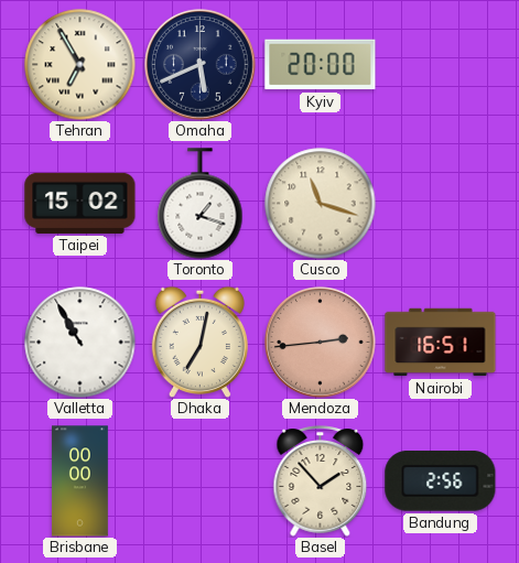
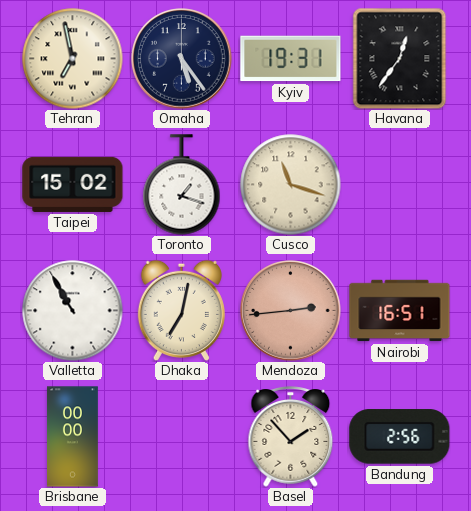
Tehran: 6:55 -> 6:58
Omaha: 5:41 -> 5:24
Kyiv: 20:00 -> 19:31
Havana: none -> 12:36
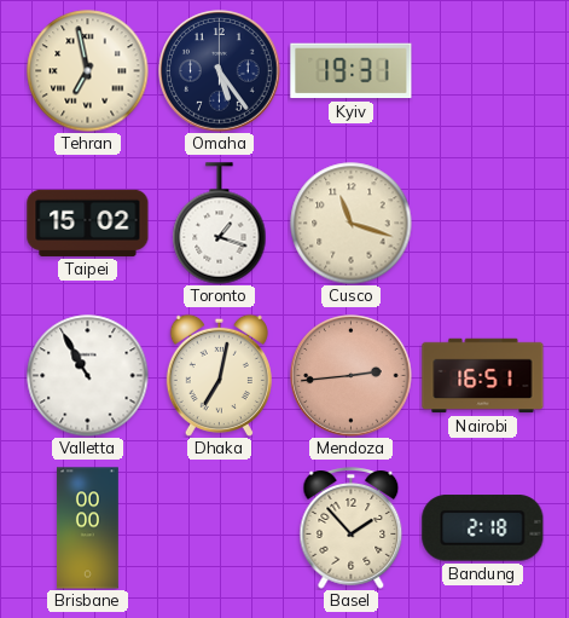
Havana: 12:36 -> none
Bandung: 2:56 -> 2:18
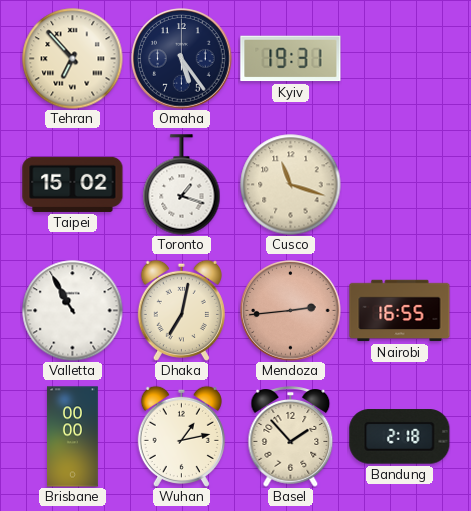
Tehran: 6:58 -> 6:53
Nairobi: 16:51 -> 16:55
Wuhan: none -> 1:13
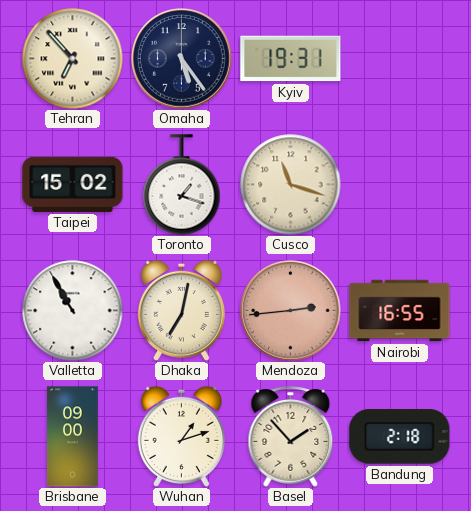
Brisbane: 00:00 -> 09:00
Wuhan: 1:13 -> 1:12
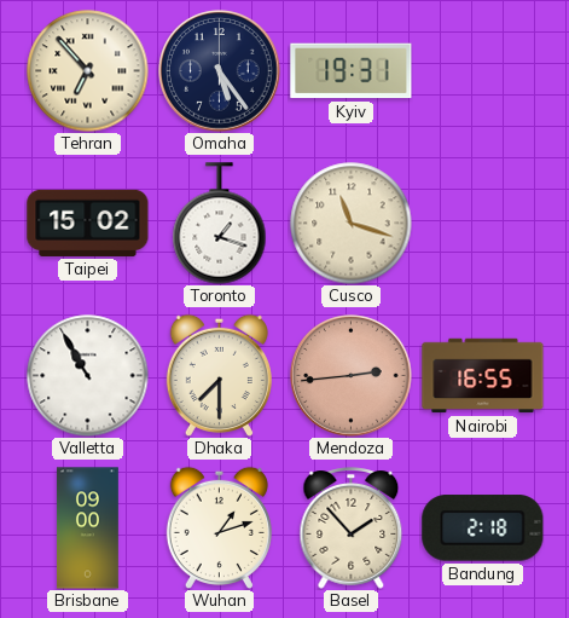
Dhaka: 7:02 -> 7:30
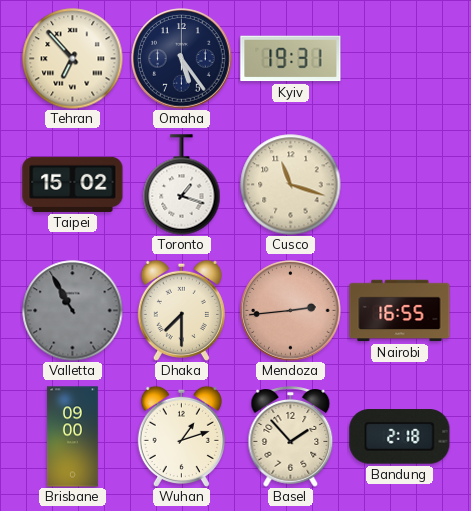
Valletta dial: white -> grey
